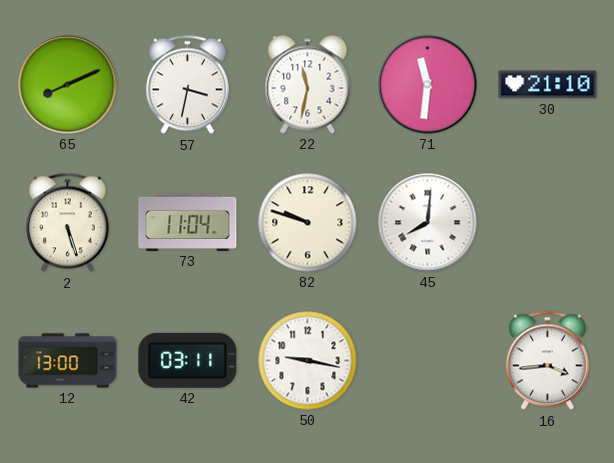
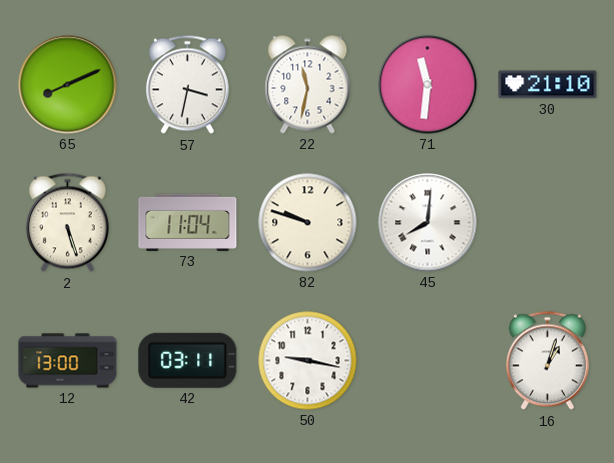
16: 3:44 -> 1:03
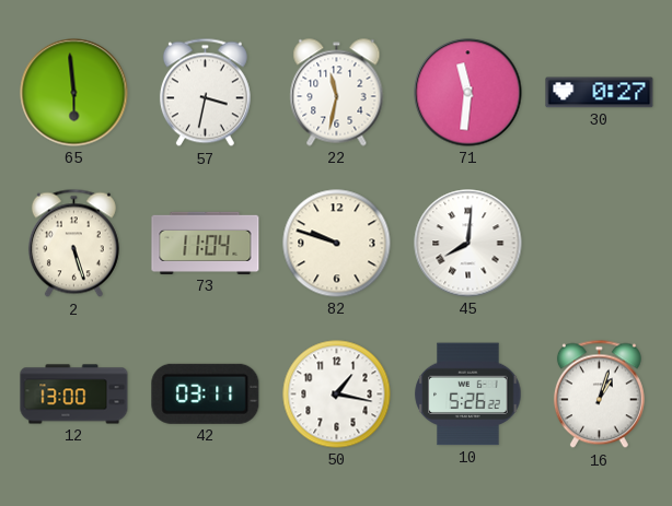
65: 8:11 -> 5:59
30: 21:10 -> 0:27
50: 9:17 -> 1:17
10: none -> 5:26
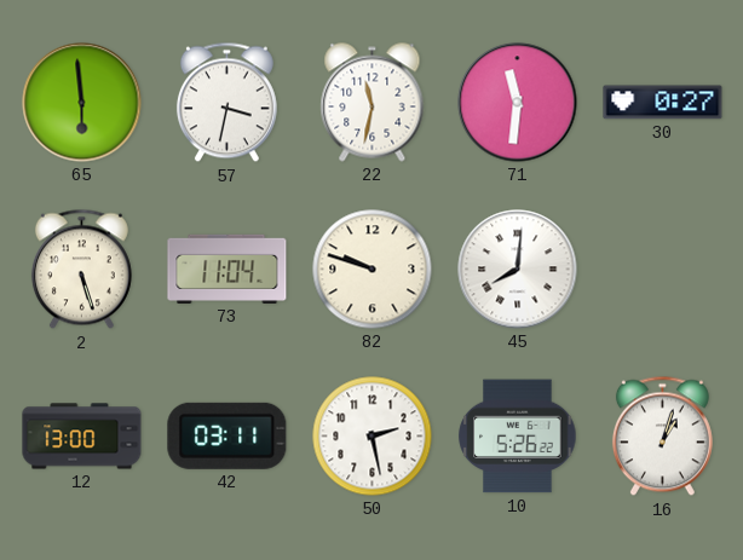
50: 1:17 -> 2:28
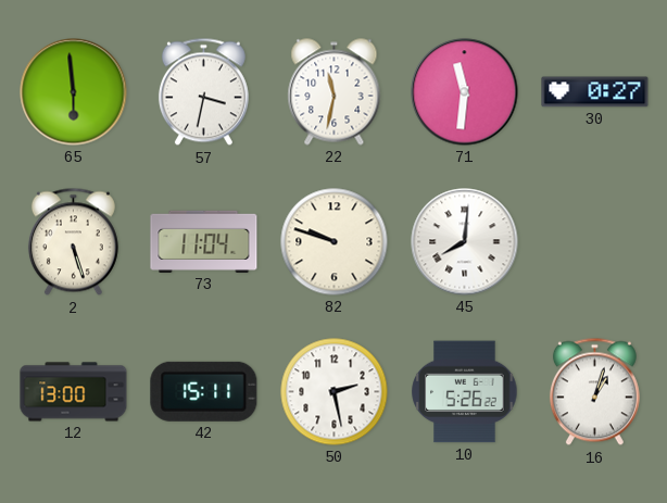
42: 03:11 -> 15:11
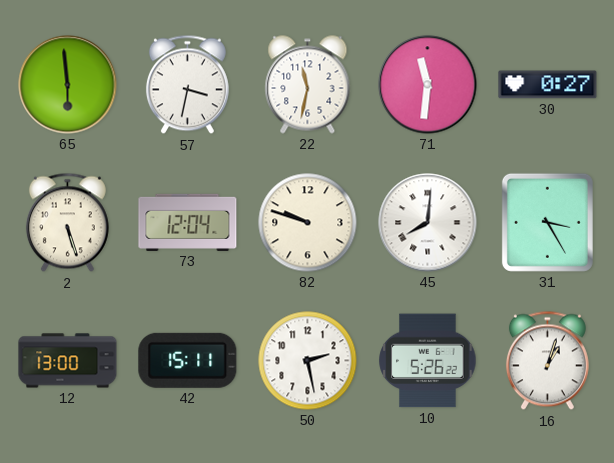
73: 11:04 -> 12:04
31: none -> 3:25
